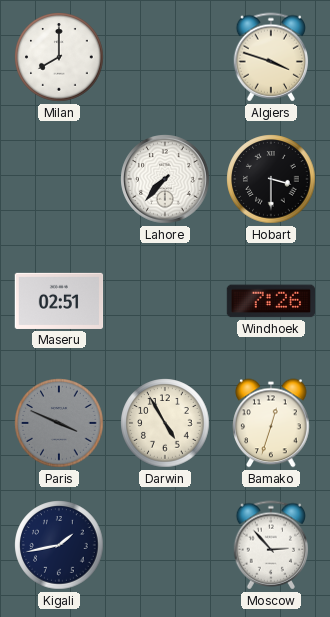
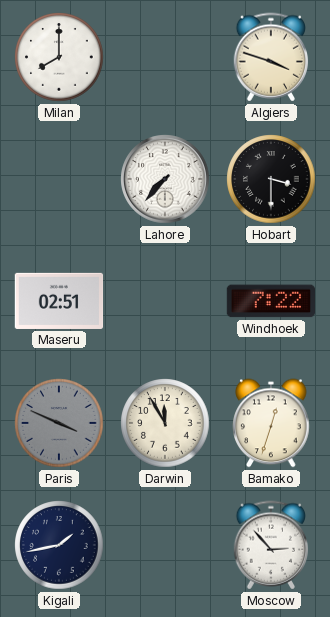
Windhoek: 7:26 -> 7:22
Darwin: 4:55 -> 11:55
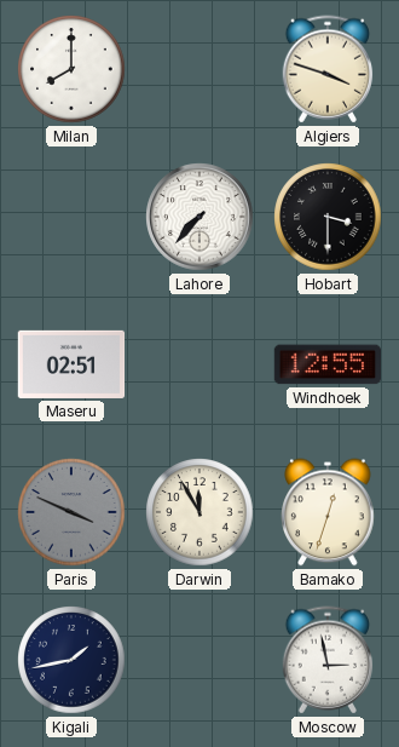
Windhoek: 7:22 -> 12:55
Moscow: 2:53 -> 2:58
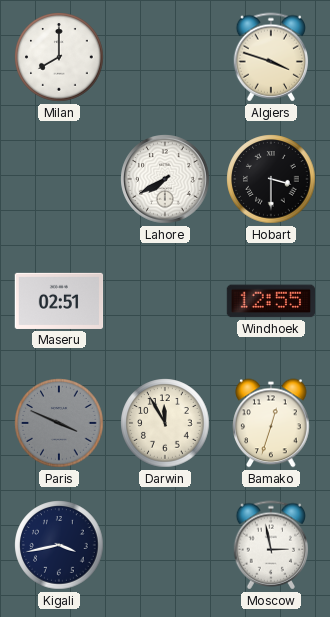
Lahore: 7:37 -> 7:40
Kigali: 1:43 -> 3:43
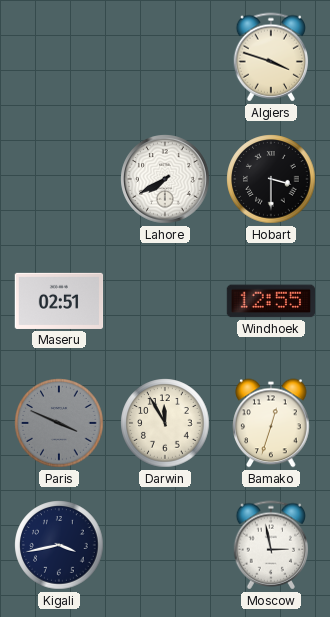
Milan: 8:00 -> none
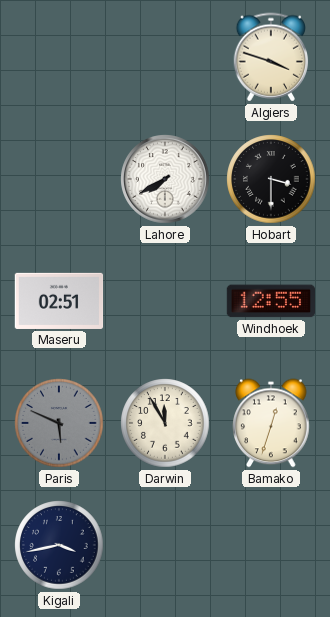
Paris: 3:49 -> 5:49
Moscow: 2:58 -> none
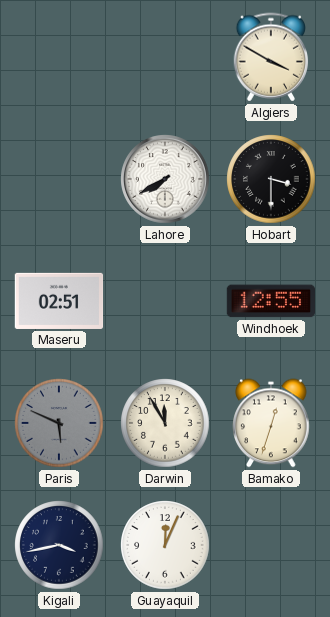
Algiers: 3:48 -> 3:50
Guayaquil: none -> 12:04
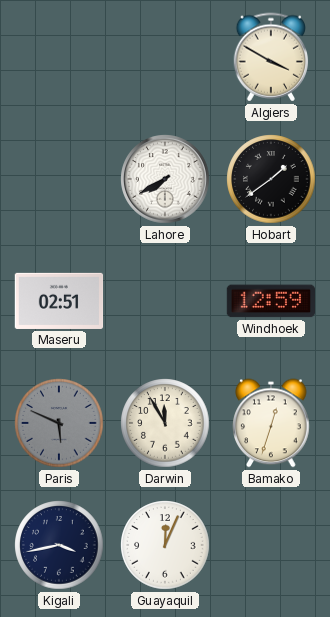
Hobart: 3:30 -> 1:39
Windhoek: 12:55 -> 12:59
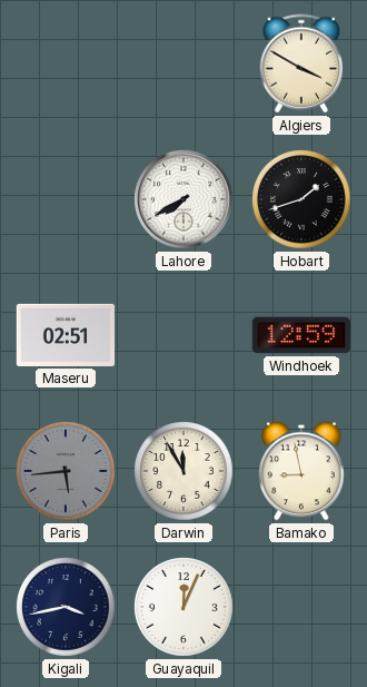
Hobart: 1:39 -> 1:42
Paris: 5:49 -> 5:44
Bamako: 12:33 -> 8:58
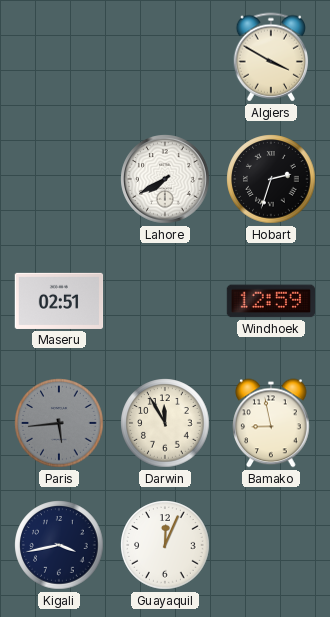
Hobart: 1:42 -> 2:33
